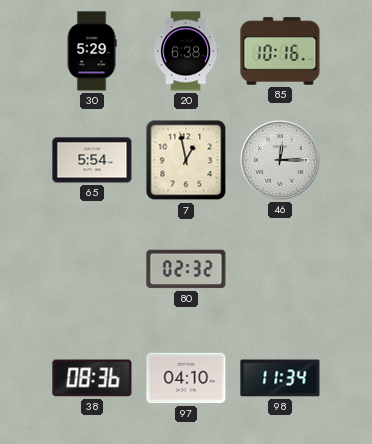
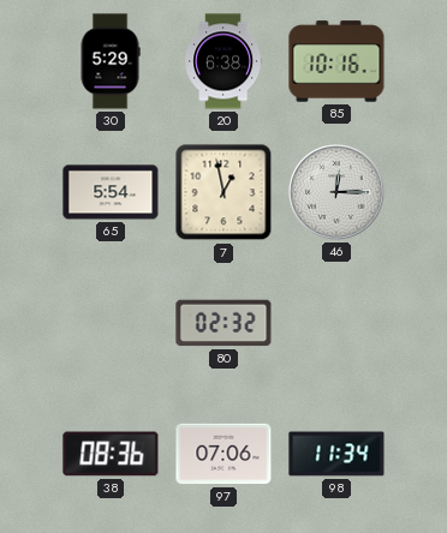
97: 04:10 -> 07:06
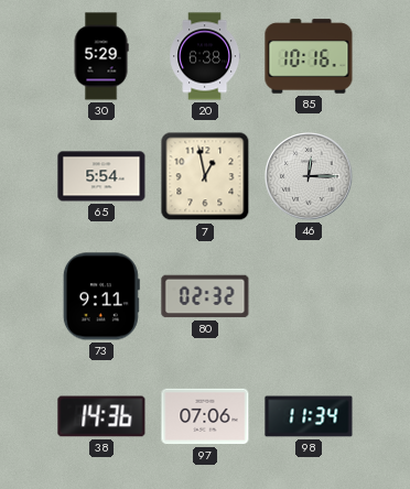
73: none -> 9:11
38: 08:36 -> 14:36
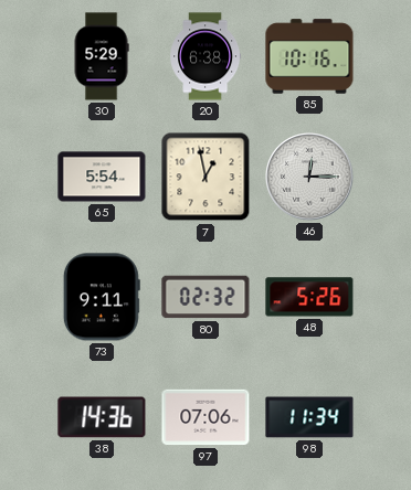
48: none -> 5:26
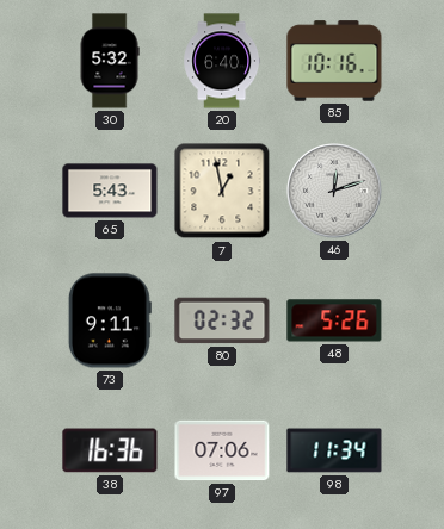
30: 5:29 -> 5:32
20: 6:38 -> 6:40
65: 5:54 -> 5:43
46: 12:15 -> 12:12
38: 14:36 -> 16:36
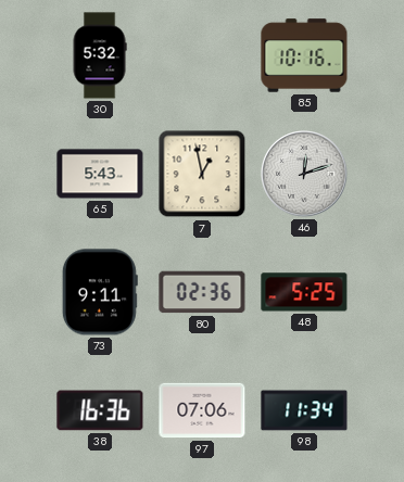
20: 6:40 -> none
80: 02:32 -> 02:36
48: 5:26 -> 5:25
